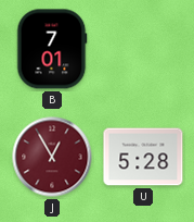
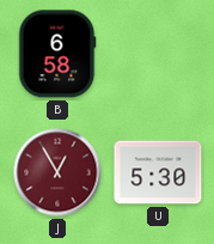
B: 7:01 -> 6:58
U: 5:28 -> 5:30
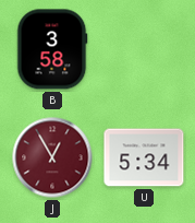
B: 6:58 -> 3:58
U: 5:30 -> 5:34
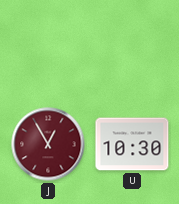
B: 3:58 -> none
U: 5:34 -> 10:30
